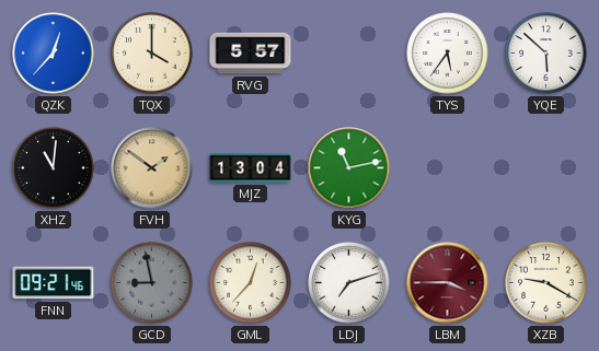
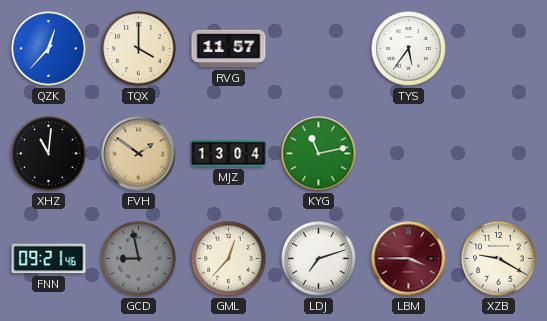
RVG: 5:57 -> 11:57
YQE: 5:52 -> none
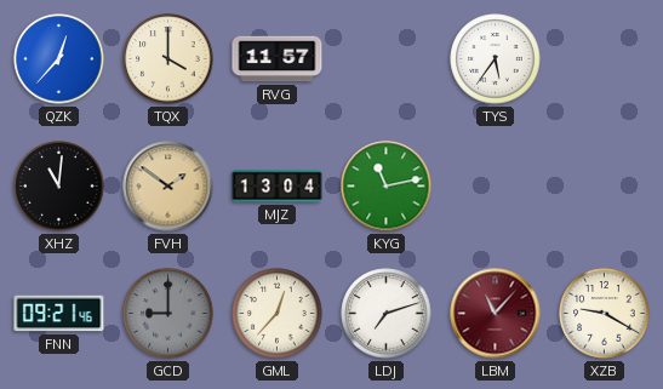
GCD: 8:58 -> 9:00
LBM: 3:45 -> 11:07
